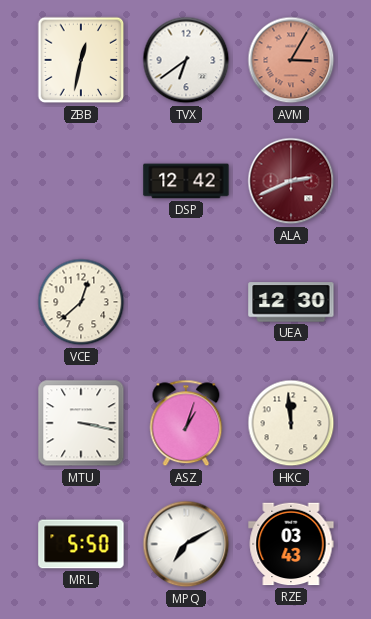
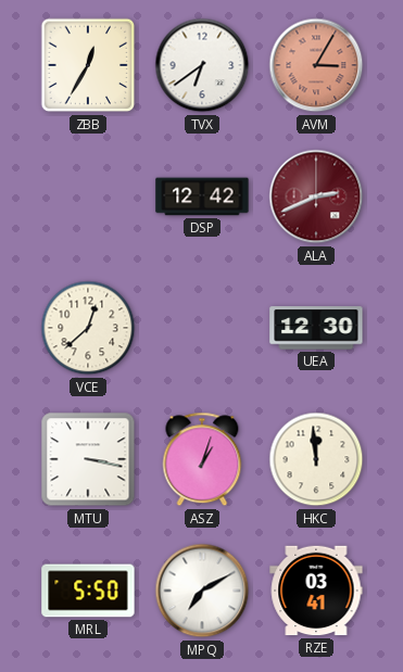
ZBB: 12:32 -> 12:35
RZE: 03:43 -> 03:41
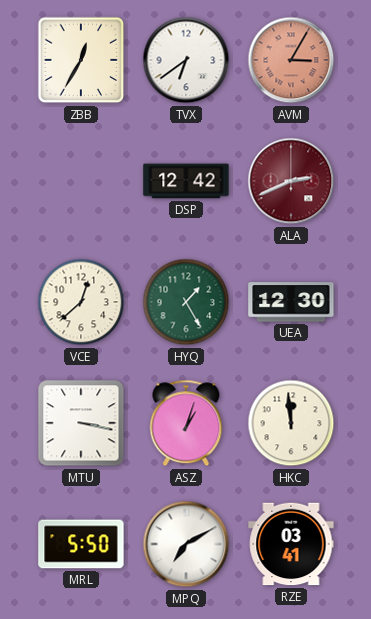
HYQ: none -> 1:25
